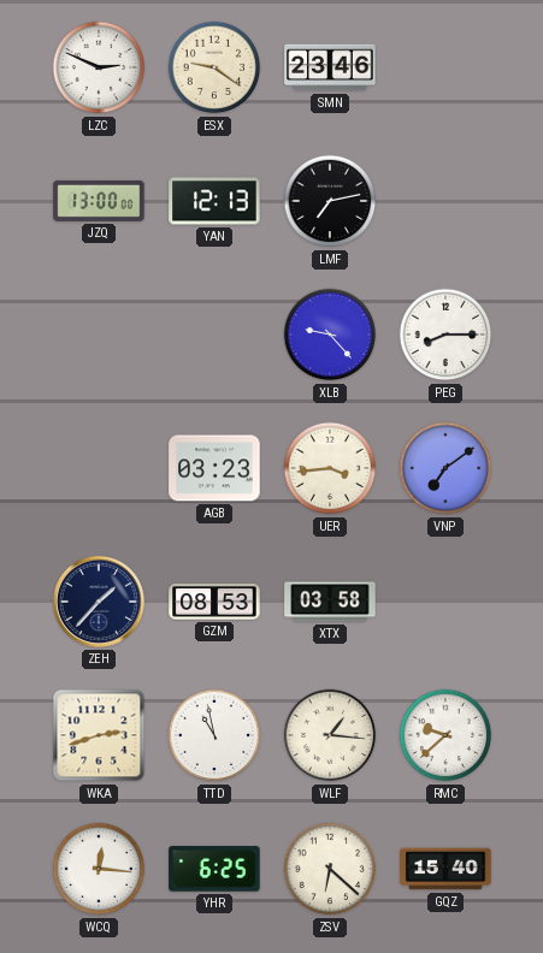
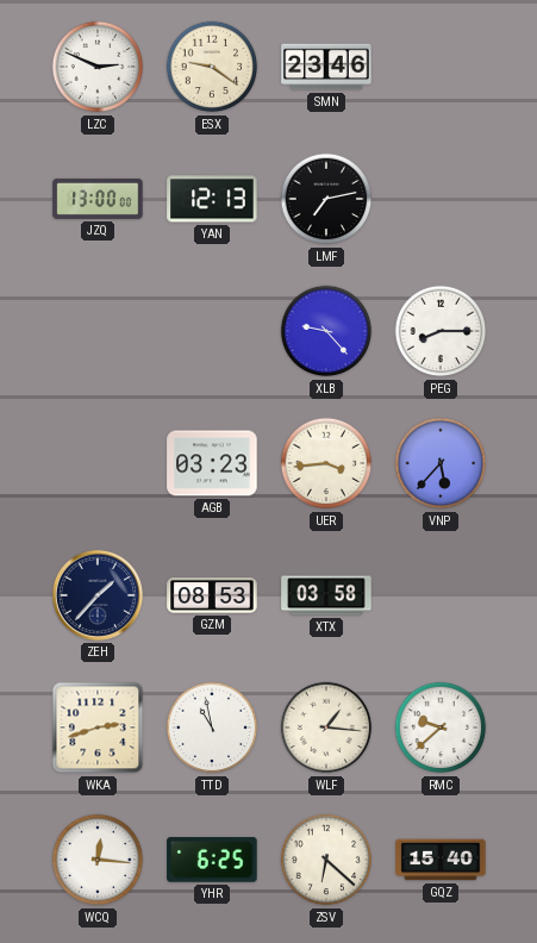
VNP: 7:09 -> 5:37
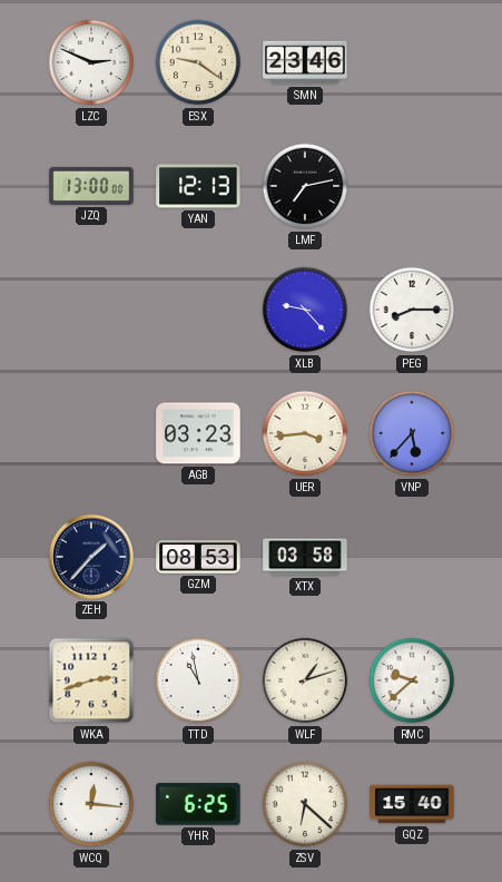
WLF: 1:16 -> 1:12
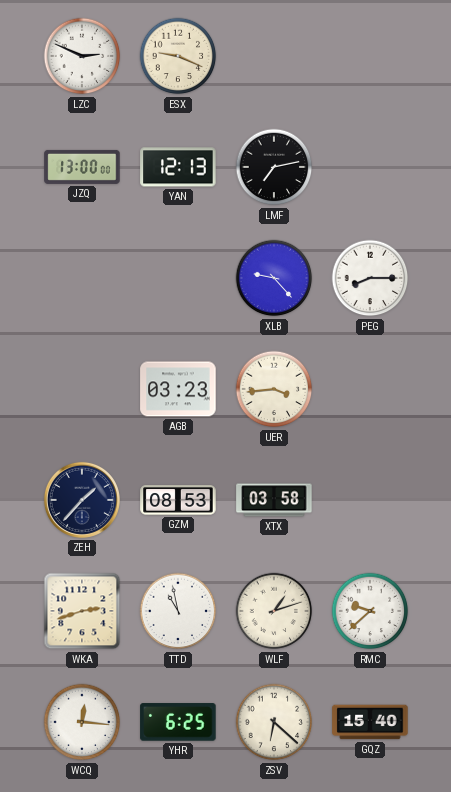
ESX: 9:21 -> 9:19
SMN: 23:46 -> none
VNP: 5:37 -> none
